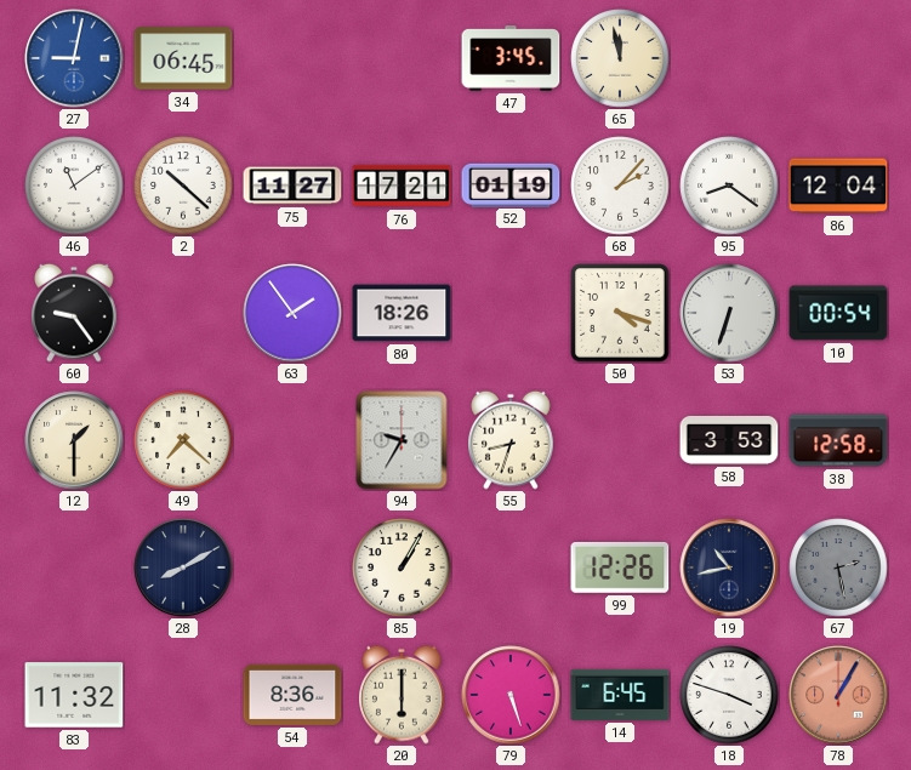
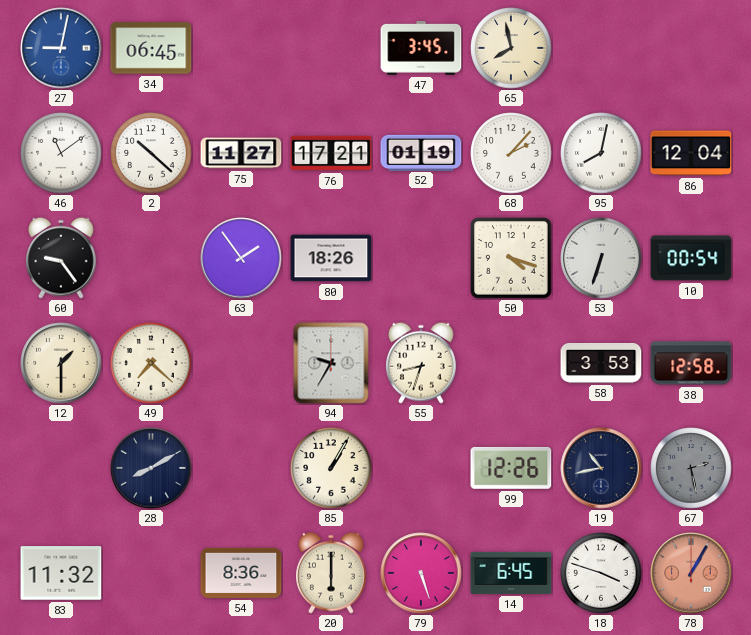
65: 11:58 -> 7:58
95: 8:21 -> 8:02
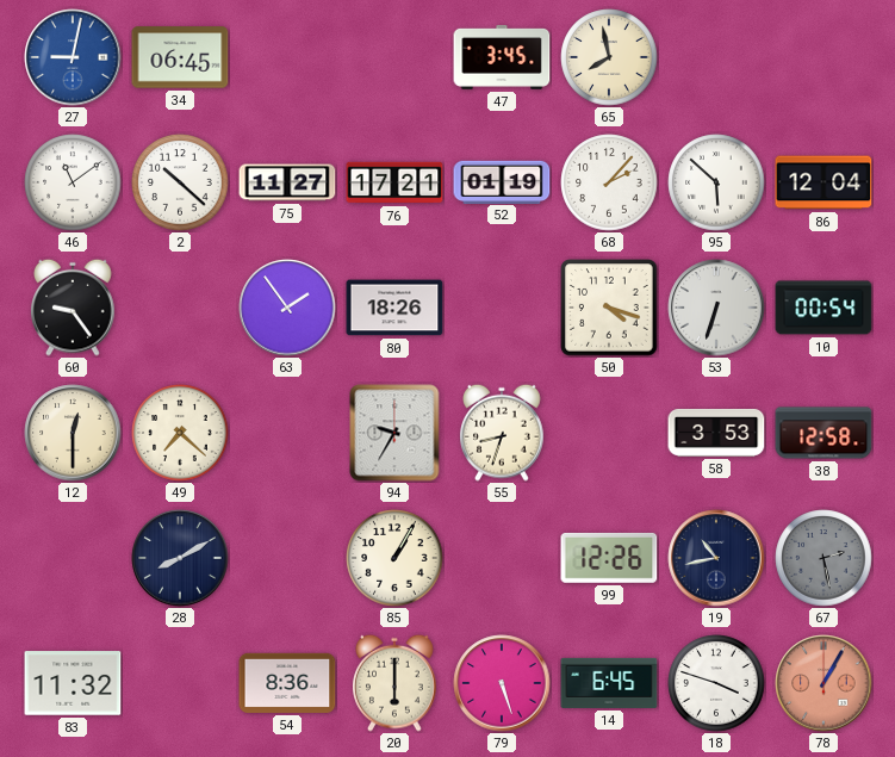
95: 8:02 -> 5:52
12: 1:30 -> 12:30
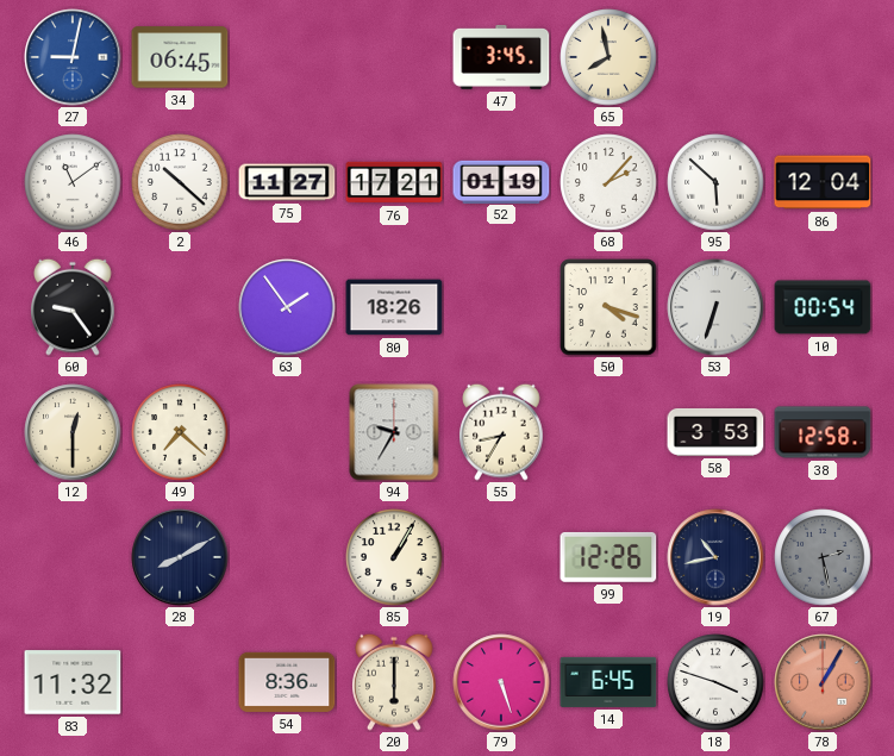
55: 8:33 -> 8:35
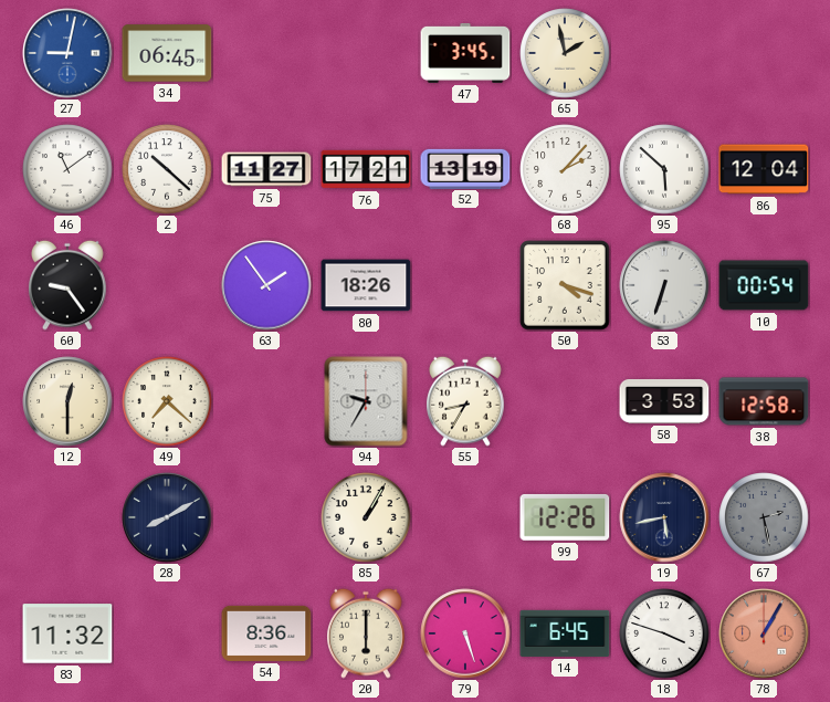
65: 7:58 -> 1:58
52: 01:19 -> 13:19
19: 10:43 -> 5:43
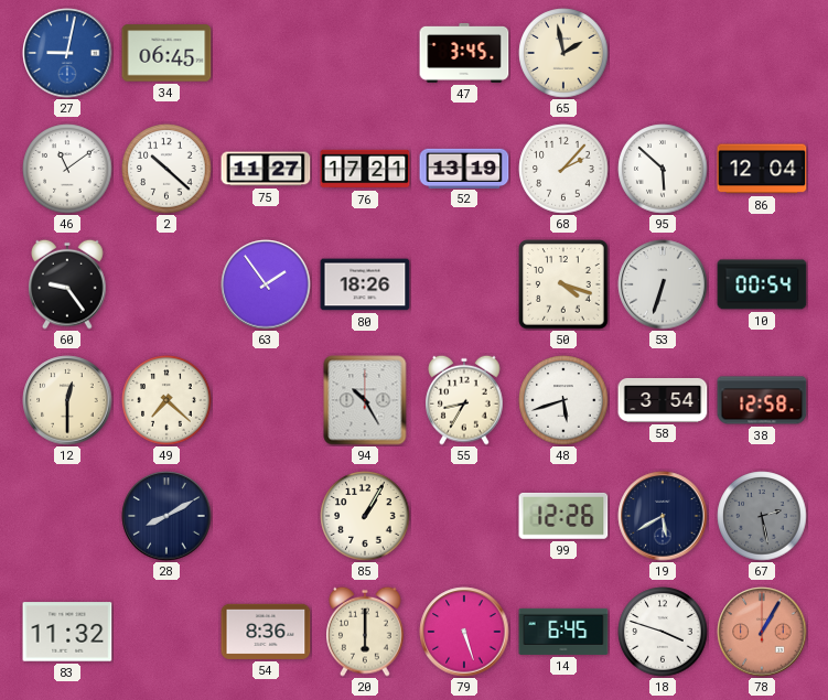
94: 9:35 -> 10:25
48: none -> 5:42
58: 3:53 -> 3:54
19: 5:43 -> 5:40
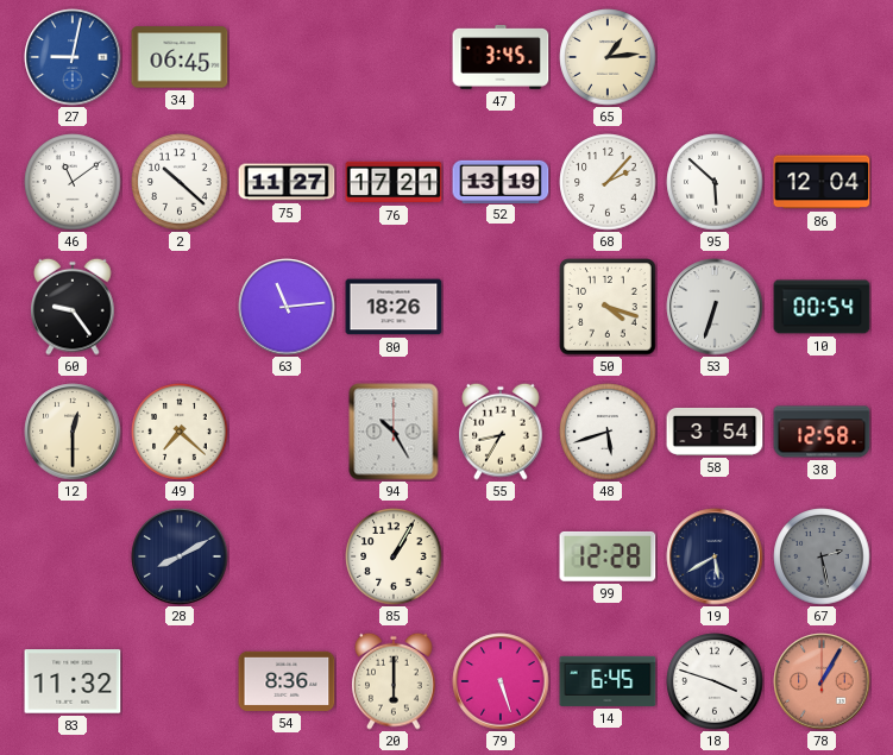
65: 1:58 -> 1:14
63: 1:54 -> 11:14
99: 12:26 -> 12:28
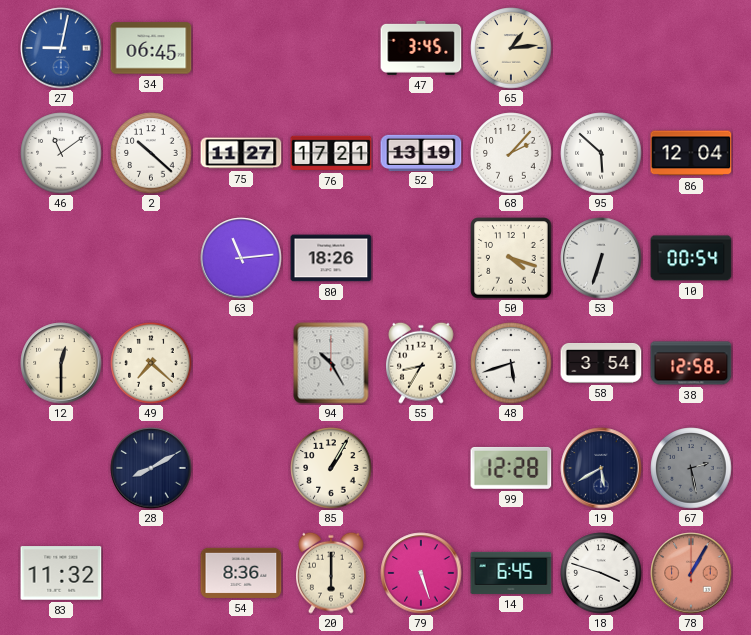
60: 9:24 -> none
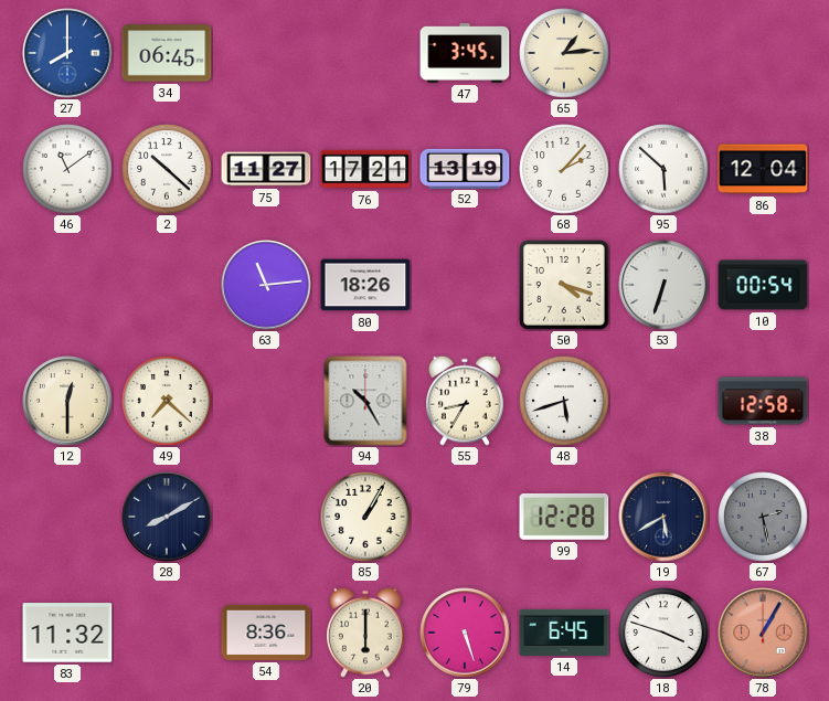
27: 9:02 -> 8:00
58: 3:54 -> none
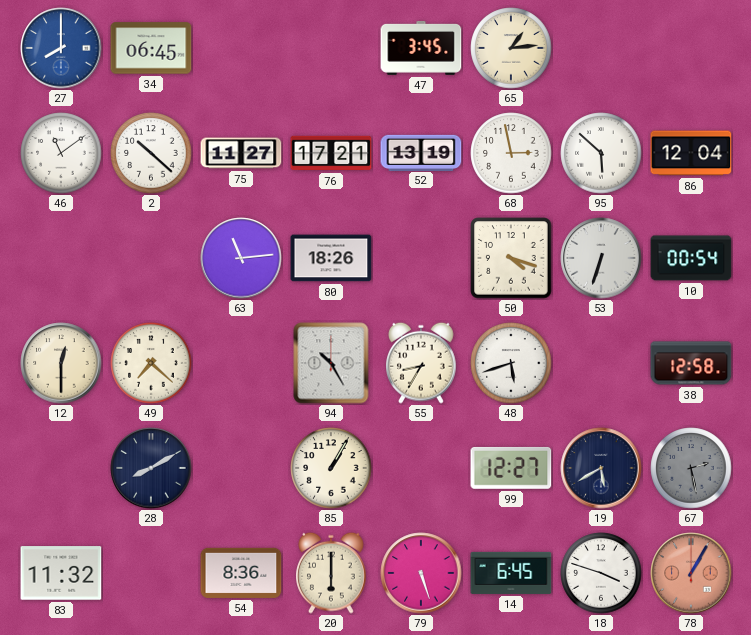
68: 2:07 -> 2:58
99: 12:28 -> 12:27
